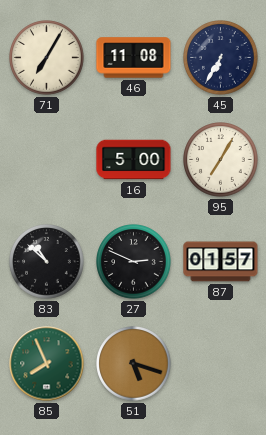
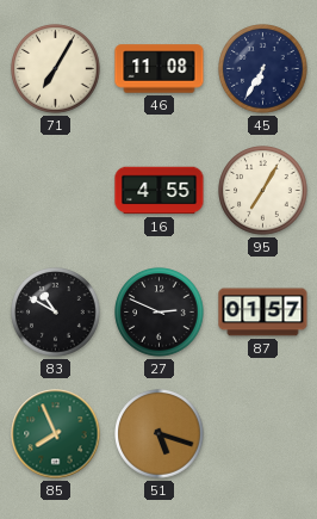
16: 5:00 -> 4:55
83: 10:52 -> 10:50
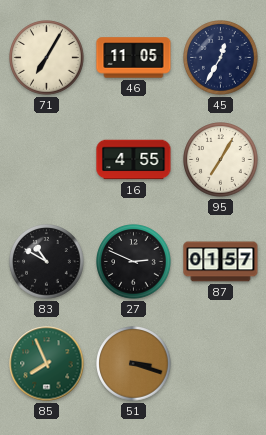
46: 11:08 -> 11:05
45: 6:35 -> 12:35
51: 5:18 -> 3:18
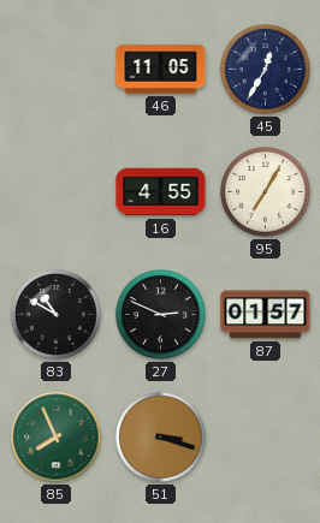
71: 7:05 -> none
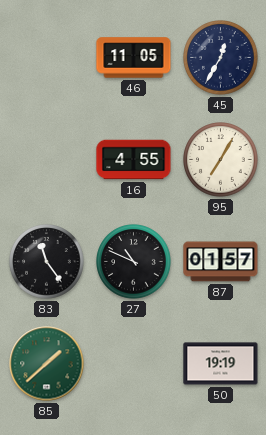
83: 10:50 -> 11:24
27: 2:49 -> 10:49
85: 7:56 -> 1:38
51: 3:18 -> none
50: none -> 19:19
